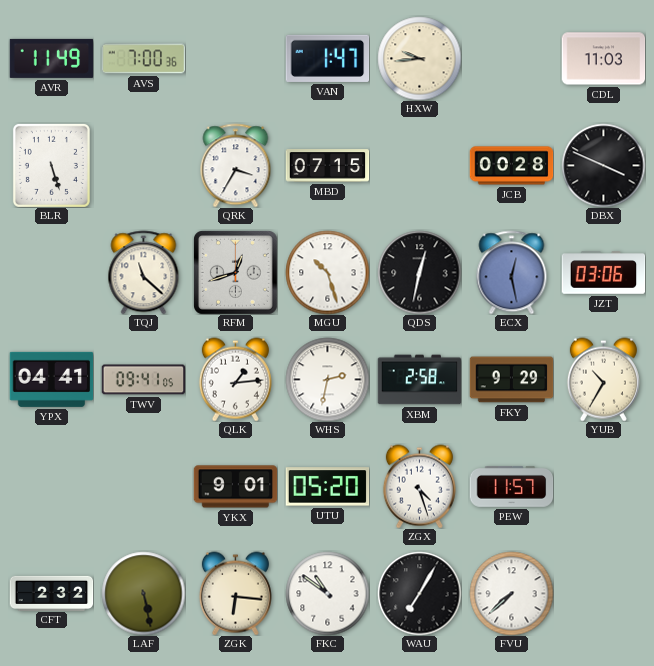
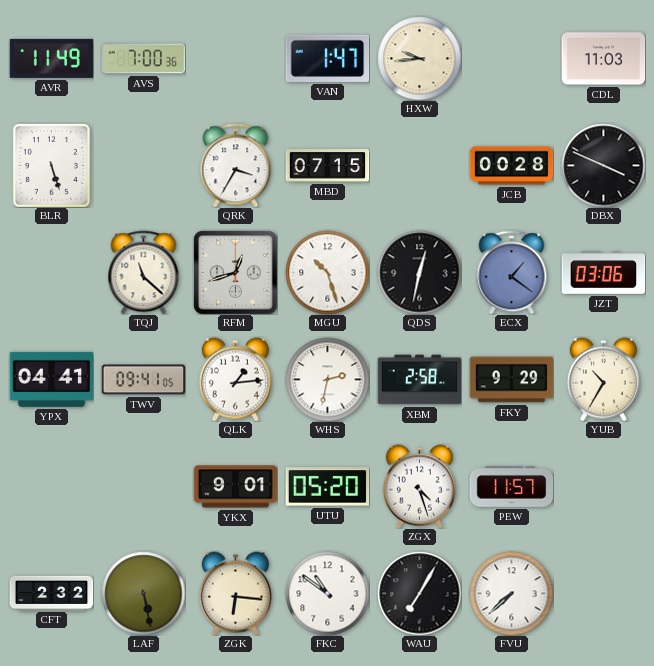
ECX: 12:28 -> 1:21
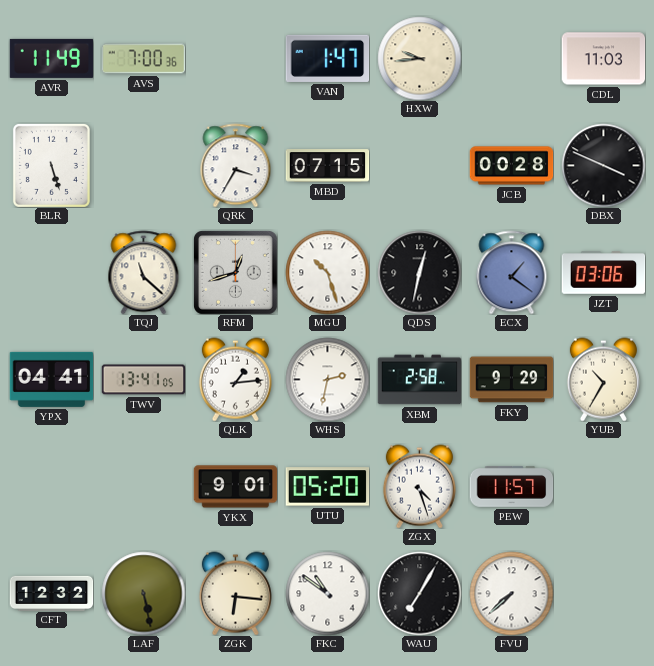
TWV: 09:41 -> 13:41
CFT: 2:32 -> 12:32
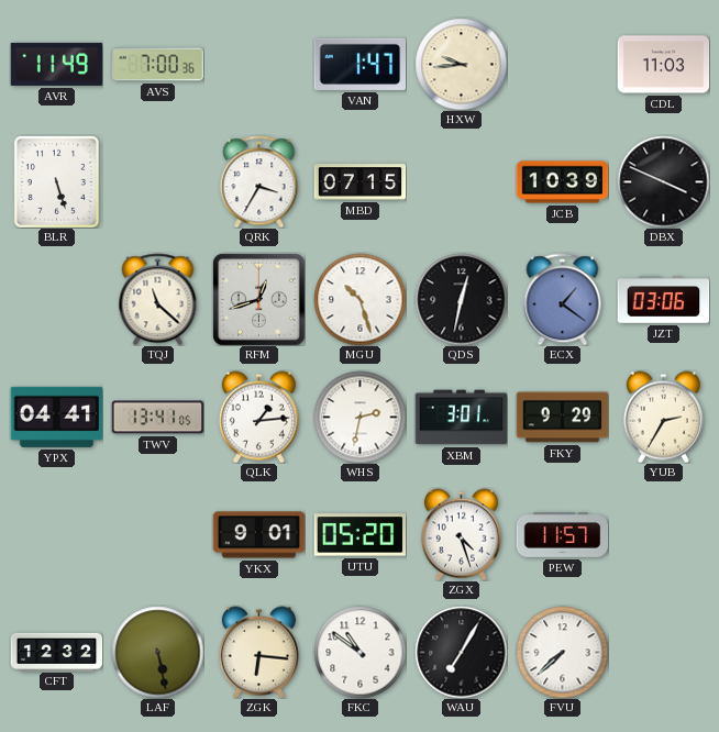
JCB: 00:28 -> 10:39
XBM: 2:58 -> 3:01
YUB: 10:35 -> 2:35
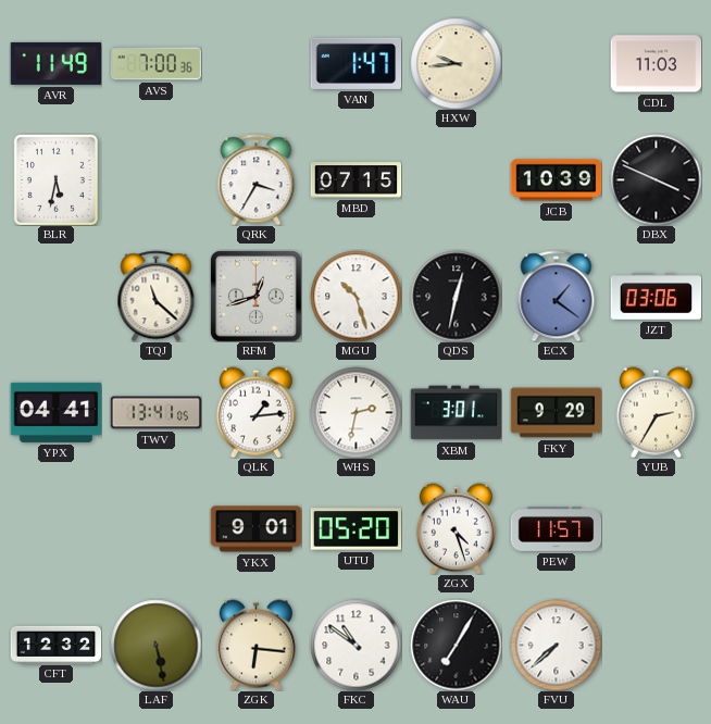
BLR: 5:27 -> 5:32
